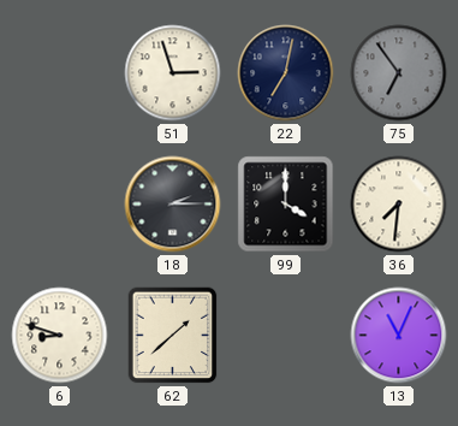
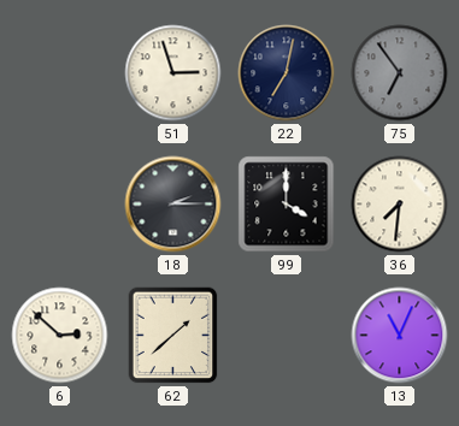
6: 8:48 -> 2:52
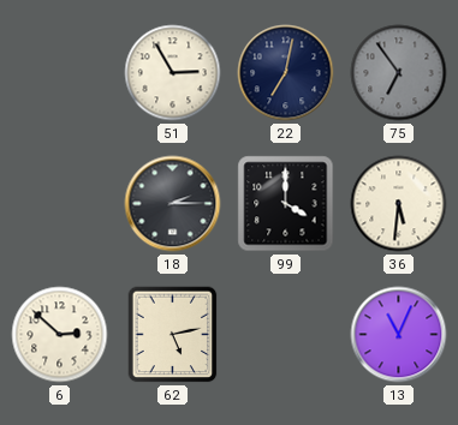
51: 2:57 -> 2:55
36: 7:31 -> 5:31
62: 1:38 -> 5:13
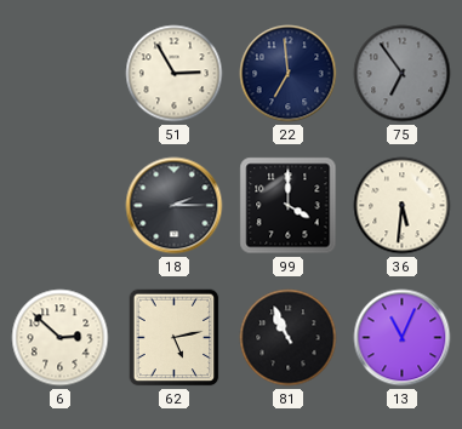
22: 7:02 -> 6:59
81: none -> 10:56
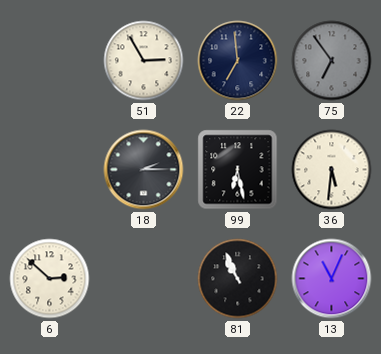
99: 4:00 -> 6:28
62: 5:13 -> none
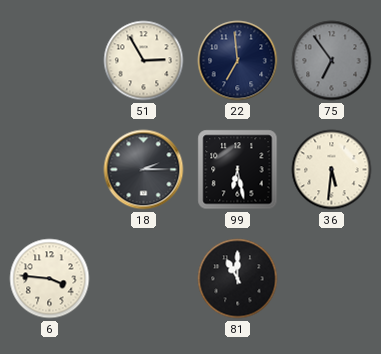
6: 2:52 -> 3:46
81: 10:56 -> 11:00
13: 11:04 -> none
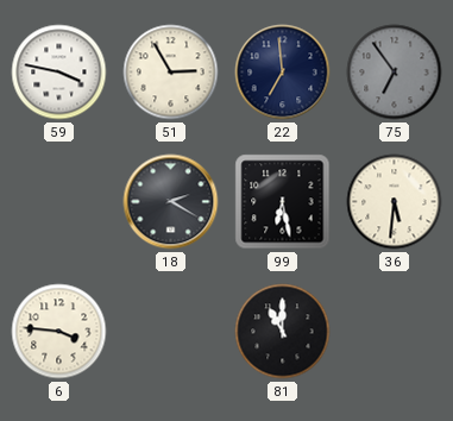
59: none -> 3:47
18: 2:15 -> 2:20
